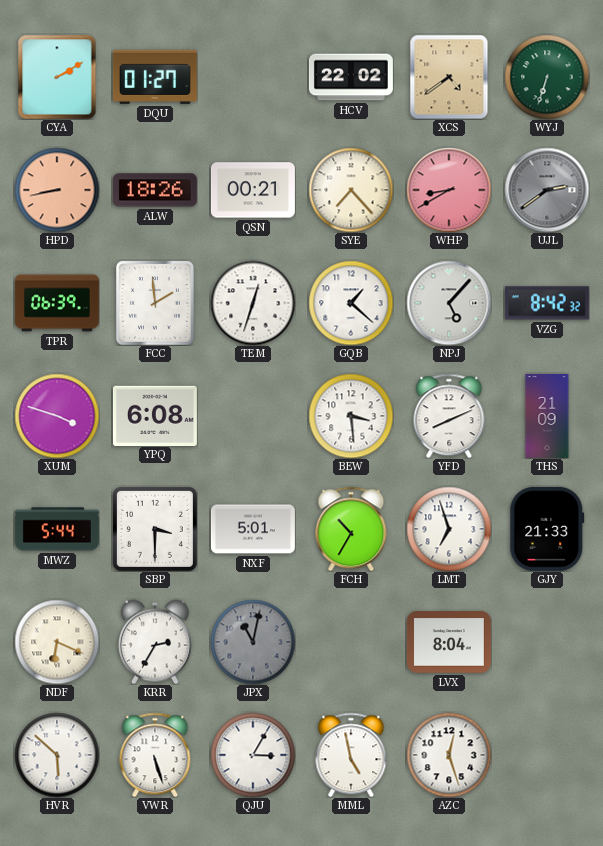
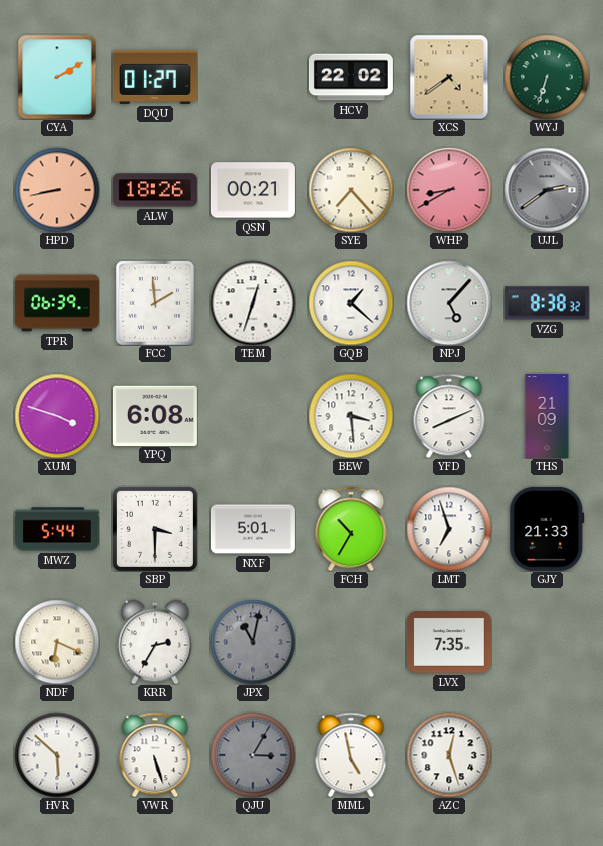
VZG: 8:42 -> 8:38
LVX: 8:04 -> 7:35
QJU dial: white -> grey
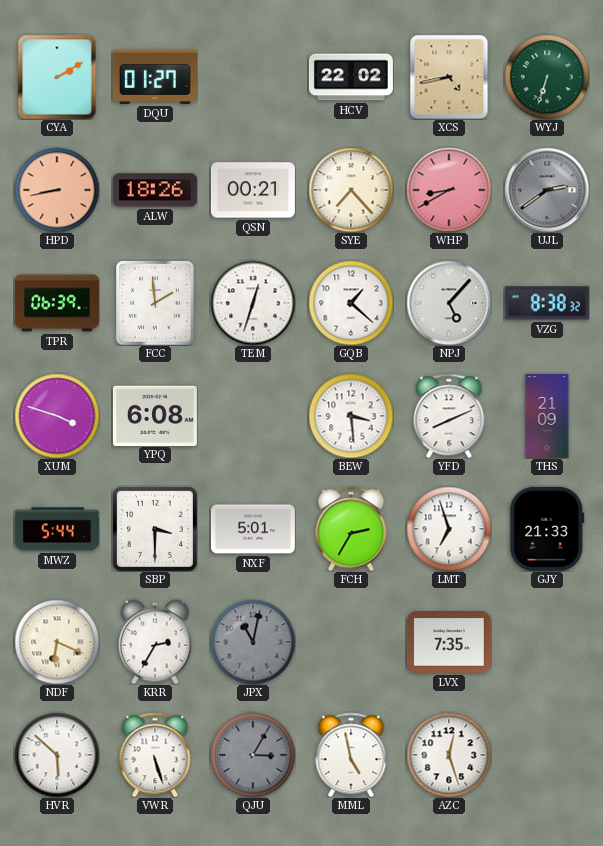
XCS: 4:39 -> 4:43
FCH: 10:35 -> 2:35
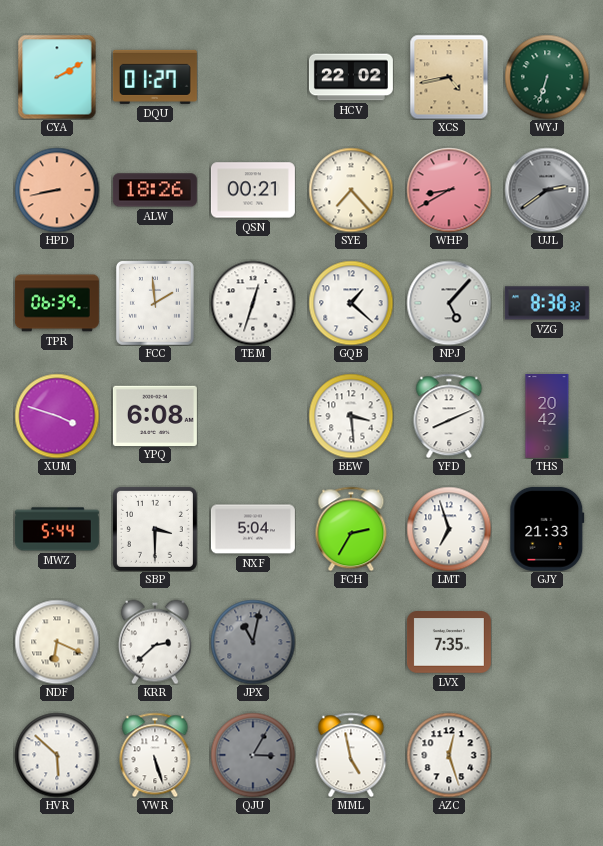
THS: 21:09 -> 20:42
NXF: 5:01 -> 5:04
KRR: 2:35 -> 2:38
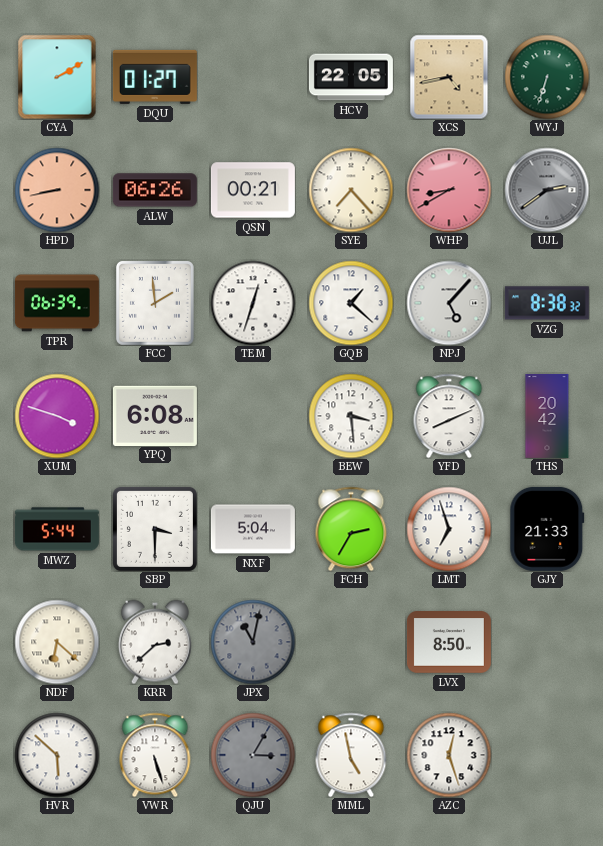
HCV: 22:02 -> 22:05
ALW: 18:26 -> 06:26
NDF: 6:19 -> 6:22
LVX: 7:35 -> 8:50
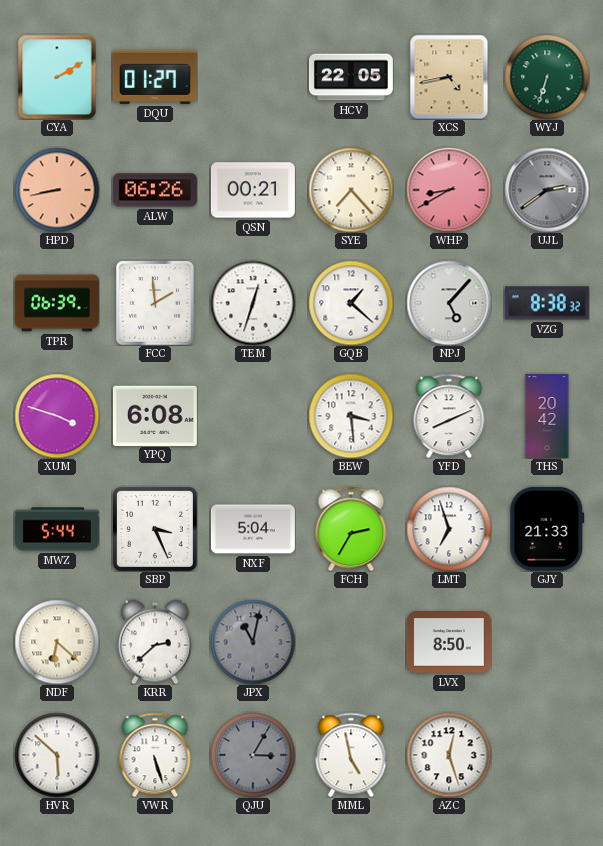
SBP: 3:30 -> 3:26
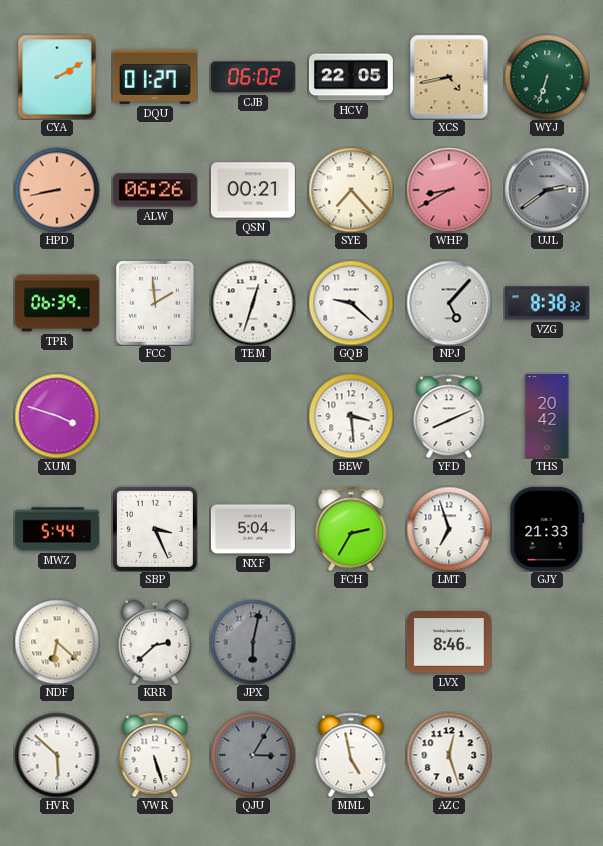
CJB: none -> 06:02
GQB: 1:22 -> 9:22
YPQ: 6:08 -> none
JPX: 11:02 -> 6:02
LVX: 8:50 -> 8:46
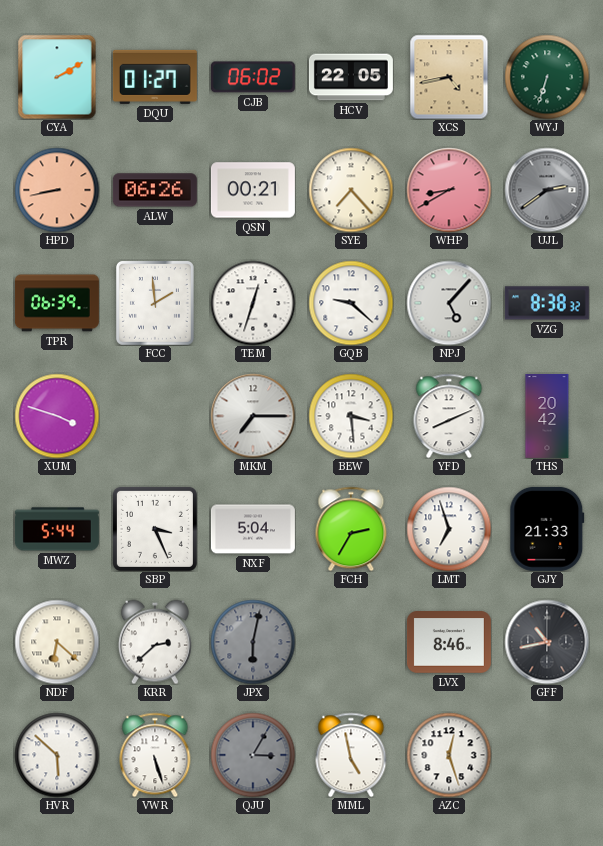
MKM: none -> 7:15
GFF: none -> 10:43
